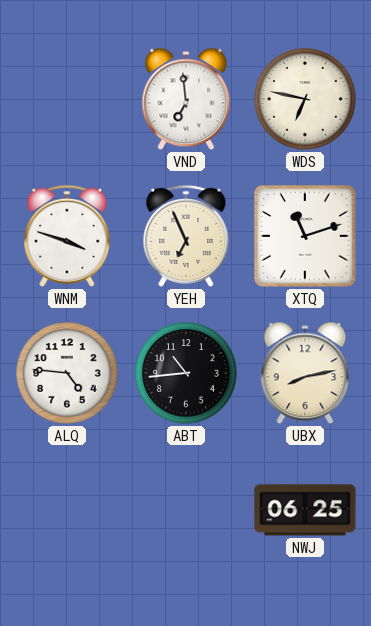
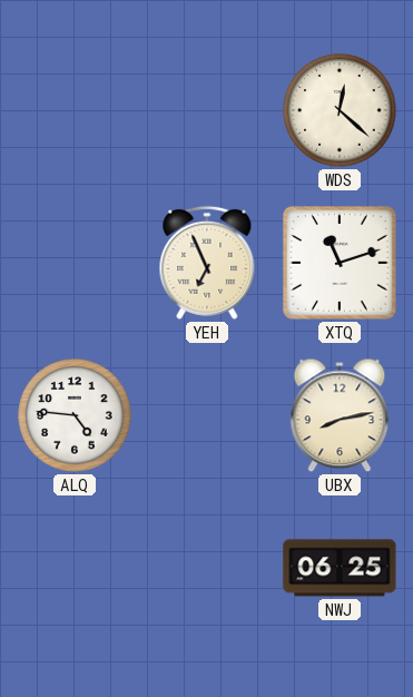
VND: 6:59 -> none
WDS: 6:47 -> 12:22
WNM: 3:48 -> none
ABT: 10:44 -> none
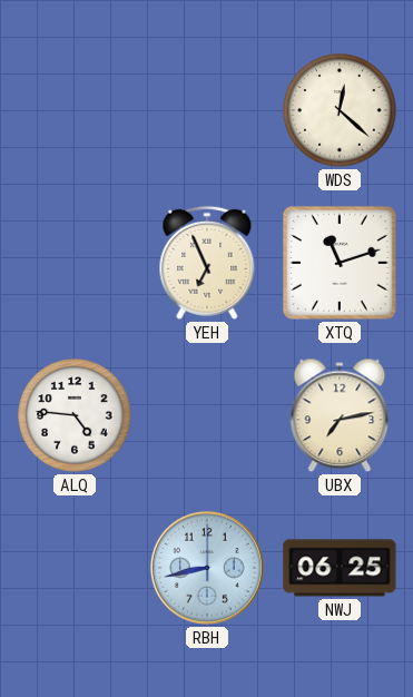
UBX: 8:13 -> 7:13
RBH: none -> 8:43
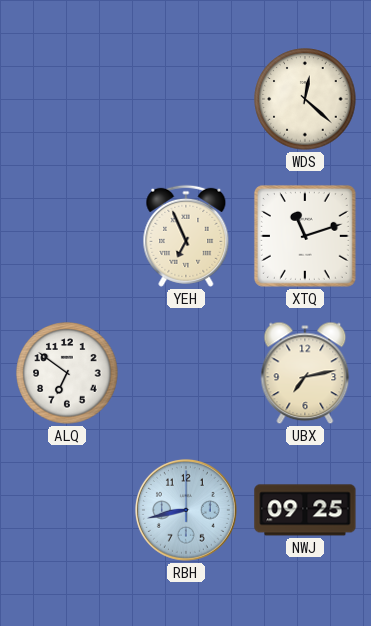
ALQ: 4:46 -> 6:51
NWJ: 06:25 -> 09:25
